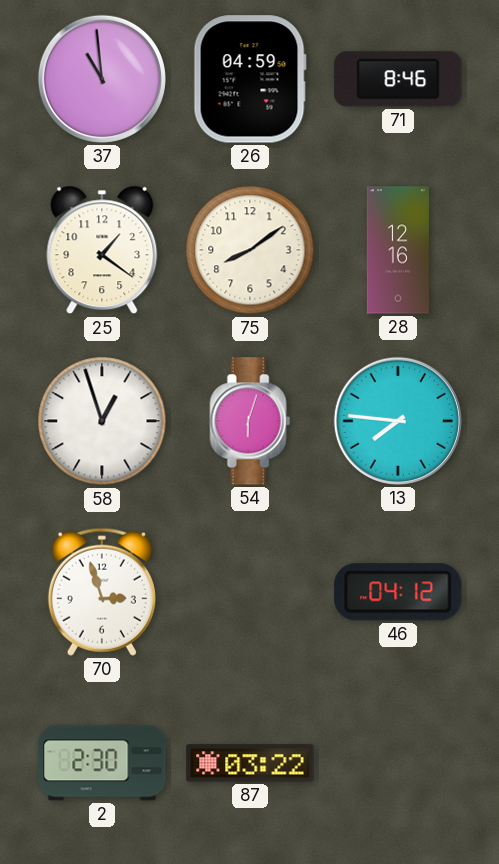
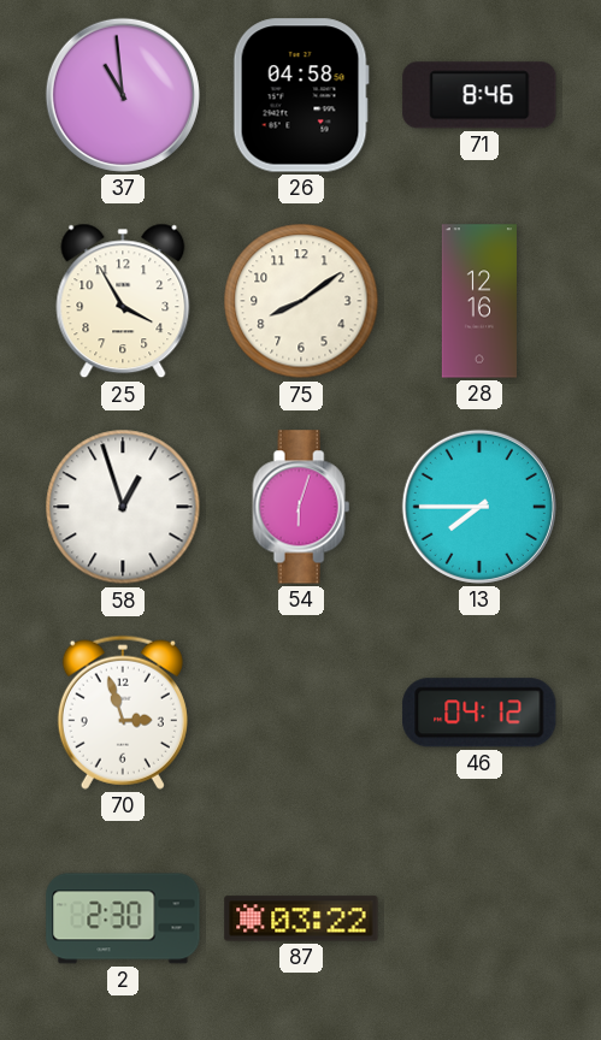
26: 04:59 -> 04:58
25: 1:21 -> 3:55
13: 7:46 -> 7:45
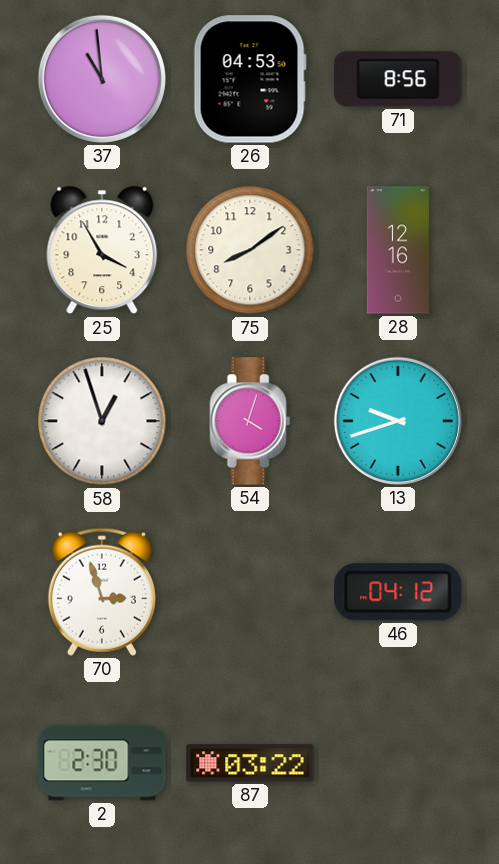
26: 04:58 -> 04:53
71: 8:46 -> 8:56
54: 6:03 -> 4:03
13: 7:45 -> 9:42
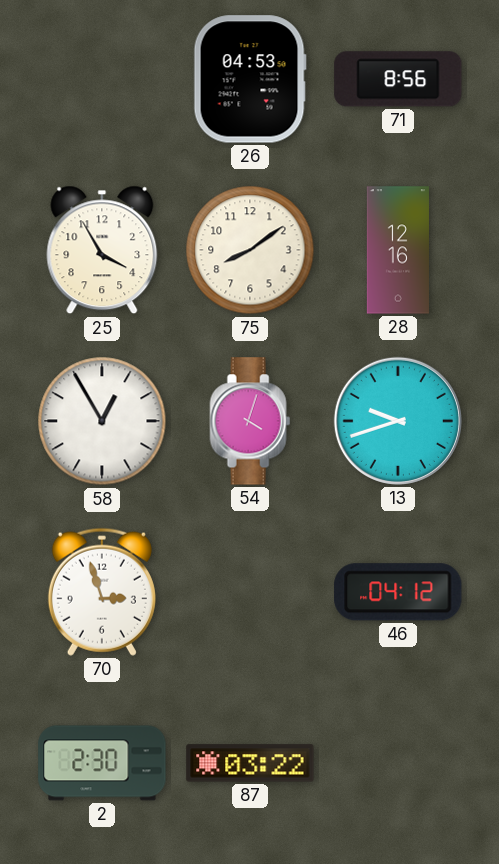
37: 10:59 -> none
58: 12:57 -> 12:55
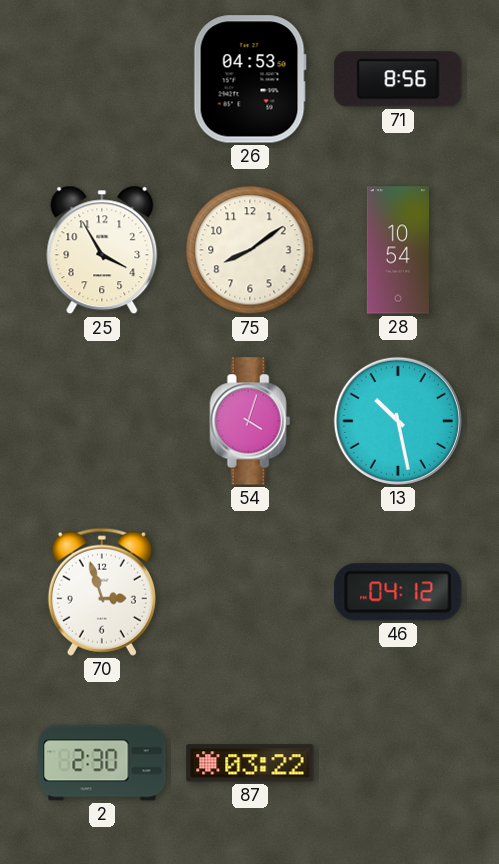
28: 12:16 -> 10:54
58: 12:55 -> none
13: 9:42 -> 10:28
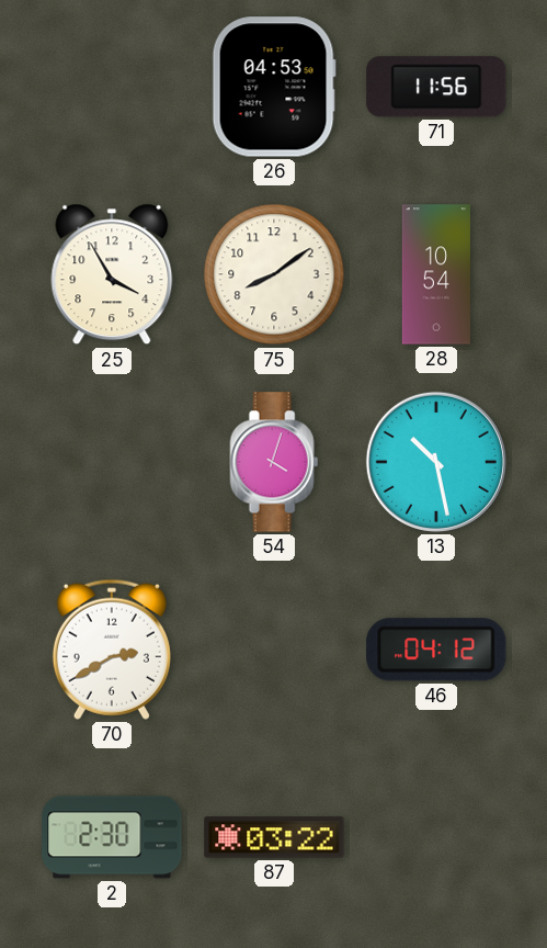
71: 8:56 -> 11:56
70: 2:57 -> 2:40
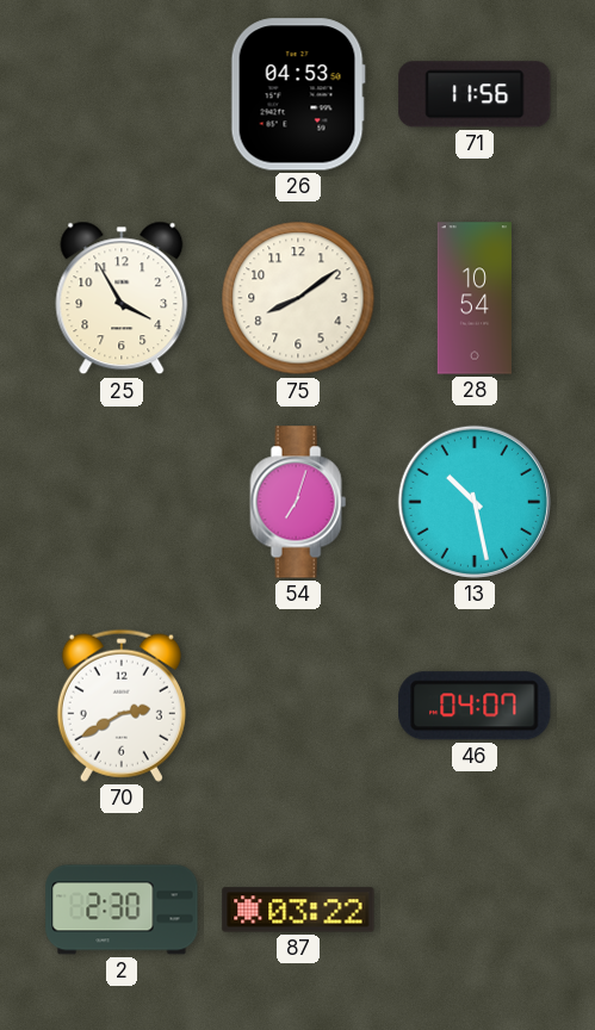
54: 4:03 -> 7:03
46: 04:12 -> 04:07
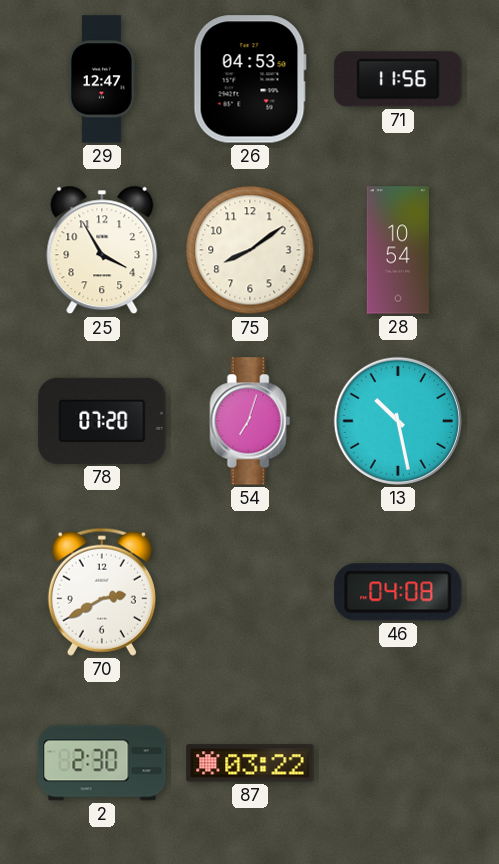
29: none -> 12:47
78: none -> 07:20
46: 04:07 -> 04:08
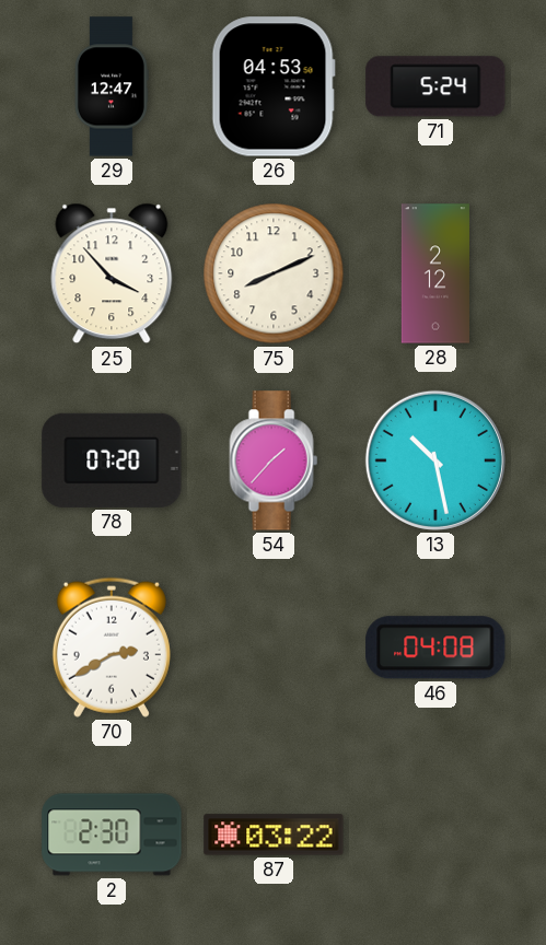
71: 11:56 -> 5:24
25: 3:55 -> 3:53
75: 8:09 -> 8:11
28: 10:54 -> 2:12
54: 7:03 -> 1:37
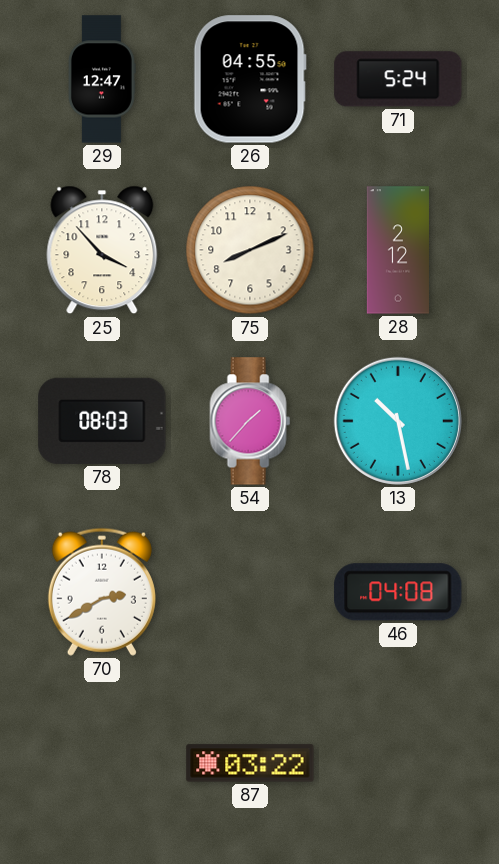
26: 04:53 -> 04:55
78: 07:20 -> 08:03
2: 2:30 -> none
